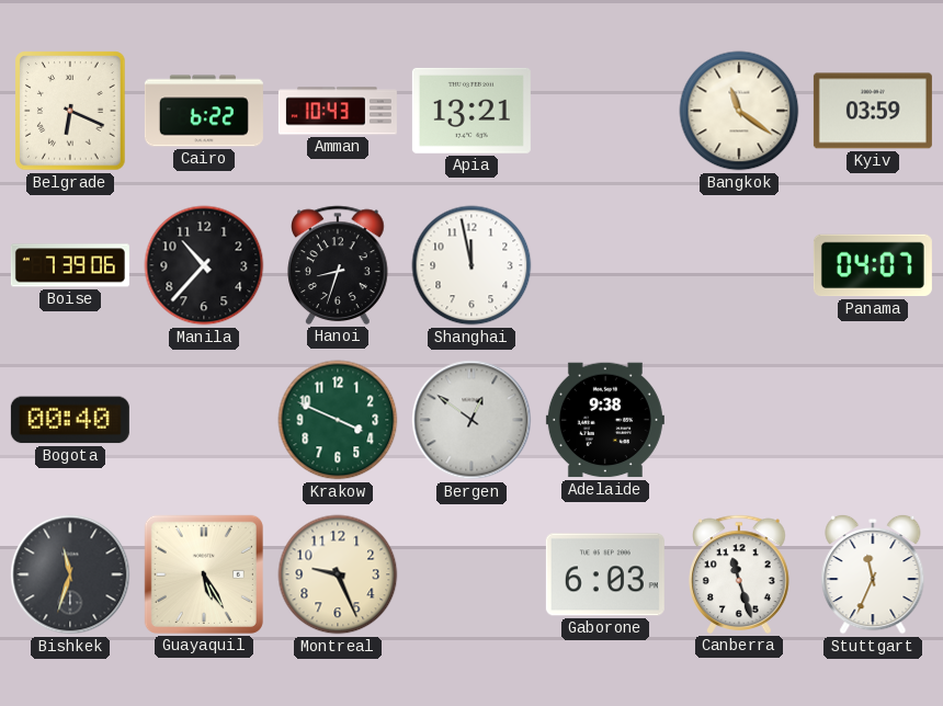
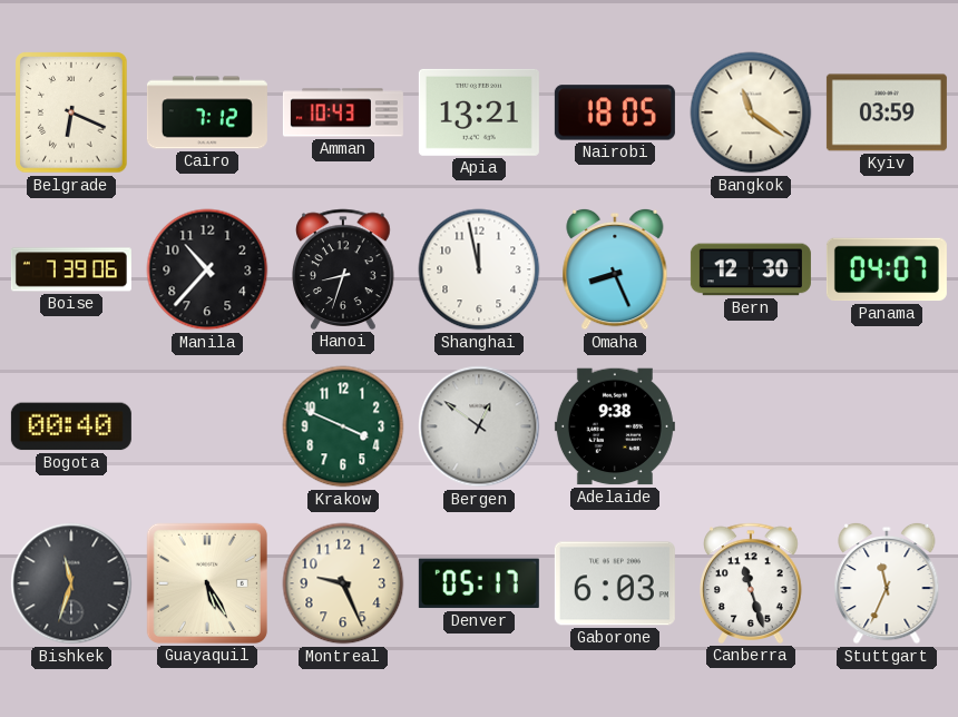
Cairo: 6:22 -> 7:12
Nairobi: none -> 18:05
Omaha: none -> 8:26
Bern: none -> 12:30
Denver: none -> 05:17
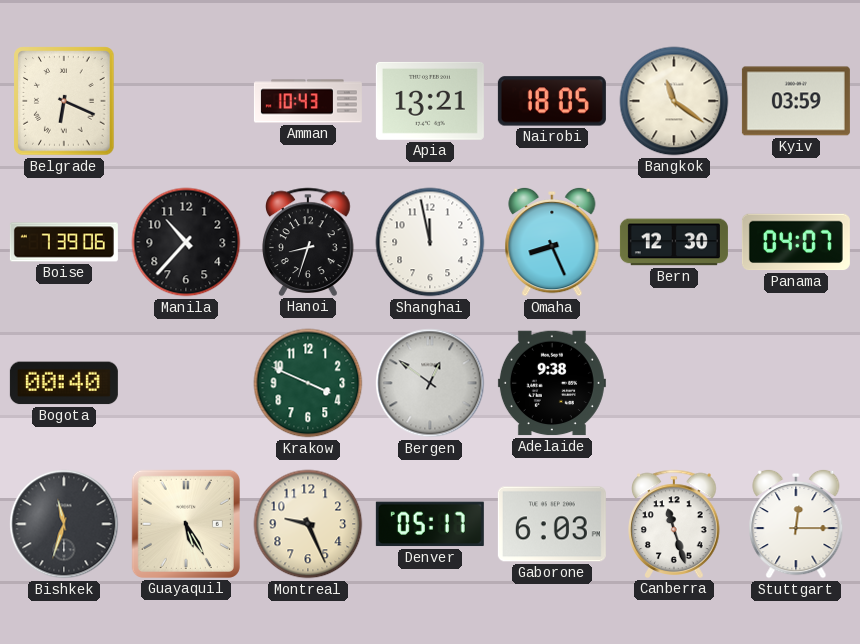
Cairo: 7:12 -> none
Stuttgart: 11:34 -> 12:15
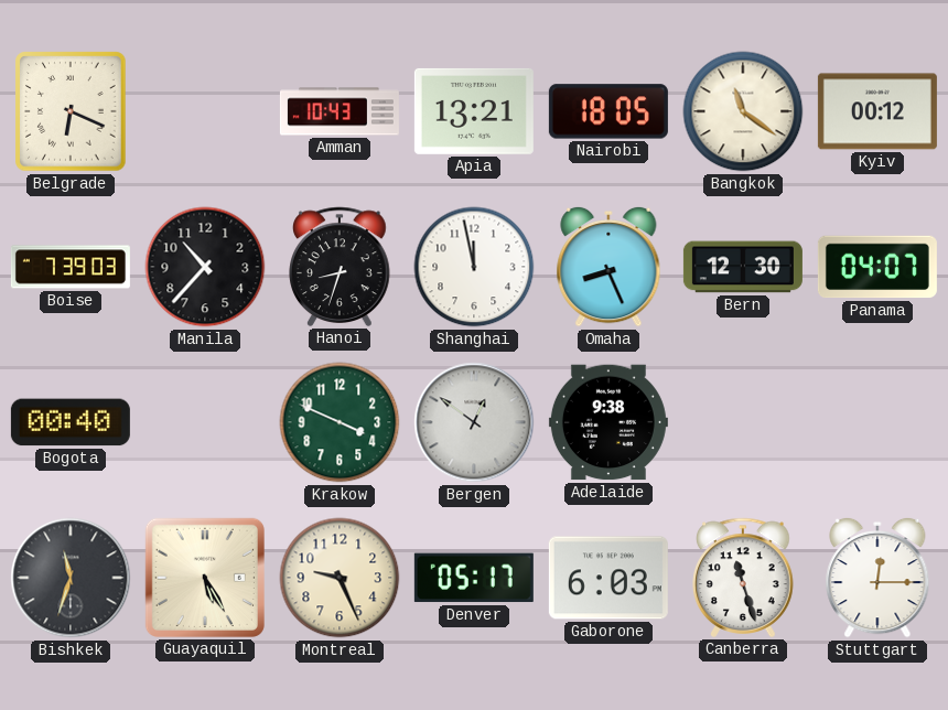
Kyiv: 03:59 -> 00:12
Boise: 7:39:06 -> 7:39:03
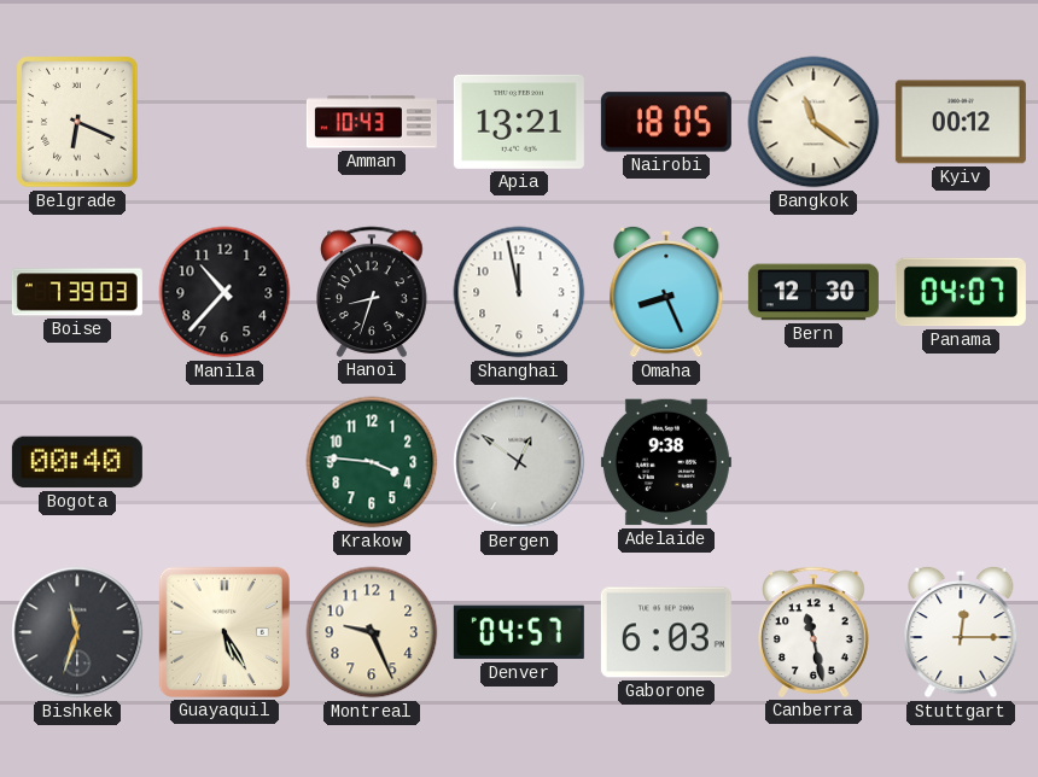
Krakow: 3:49 -> 3:46
Denver: 05:17 -> 04:57
Canberra: 11:27 -> 11:28
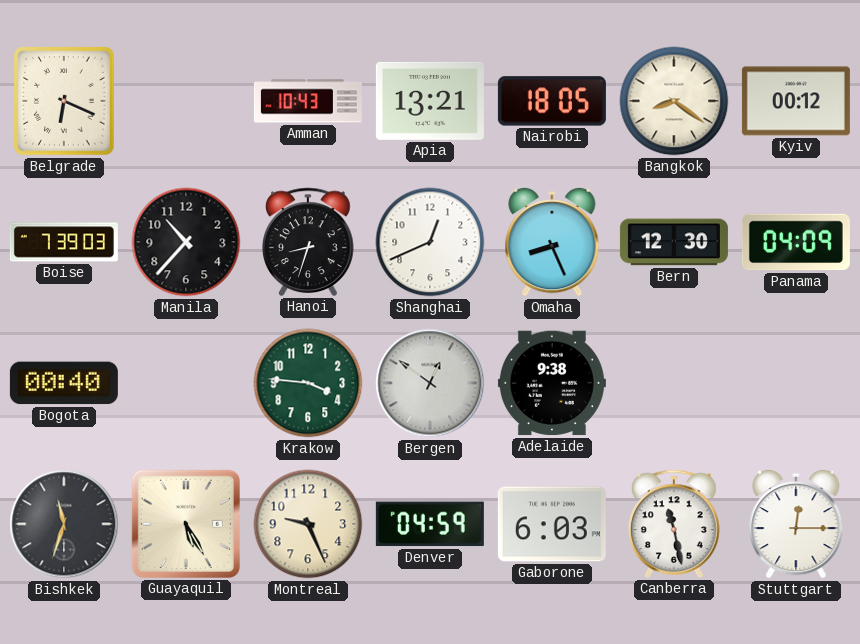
Bangkok: 11:21 -> 8:21
Shanghai: 11:58 -> 12:41
Panama: 04:07 -> 04:09
Denver: 04:57 -> 04:59
